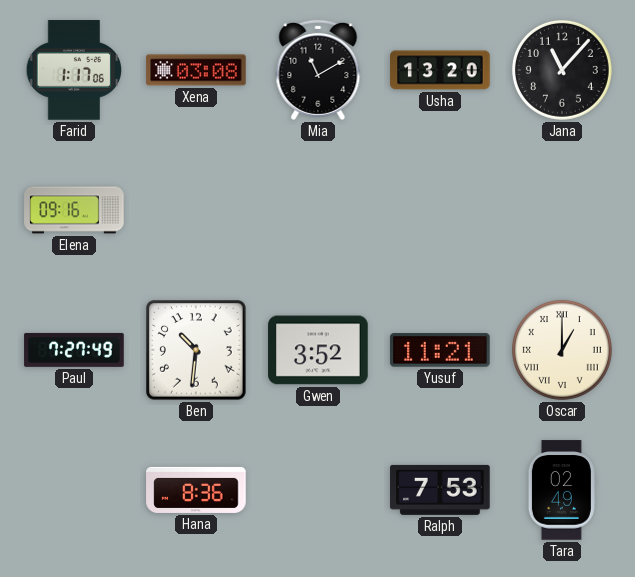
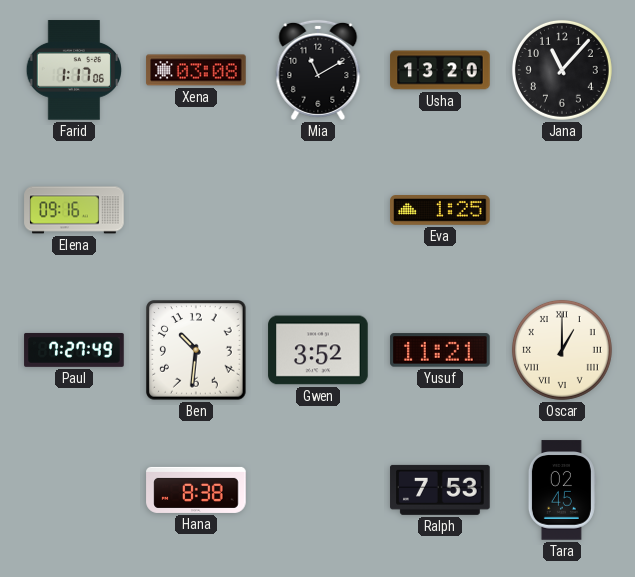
Eva: none -> 1:25
Hana: 8:36 -> 8:38
Tara: 02:49 -> 02:45
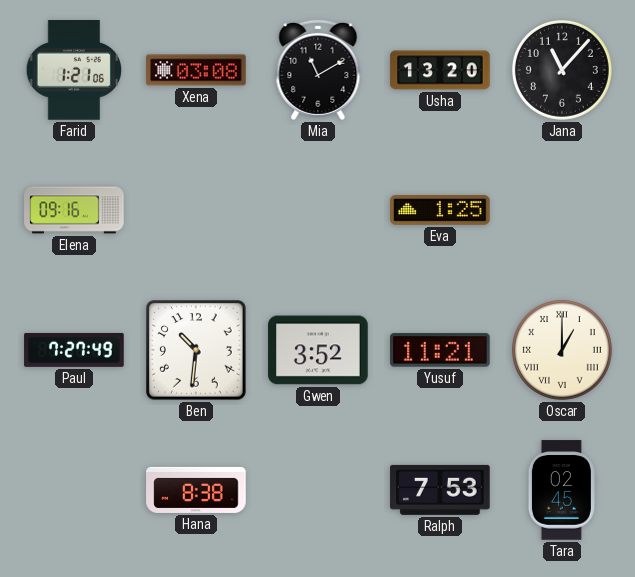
Farid: 1:17 -> 1:21
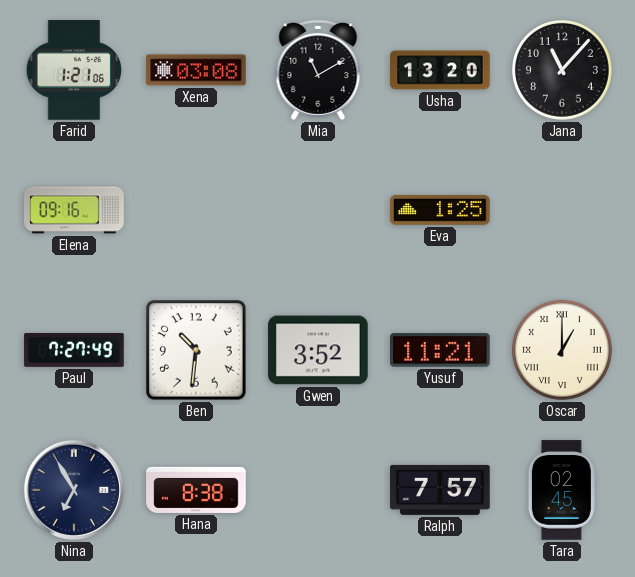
Nina: none -> 6:55
Ralph: 7:53 -> 7:57
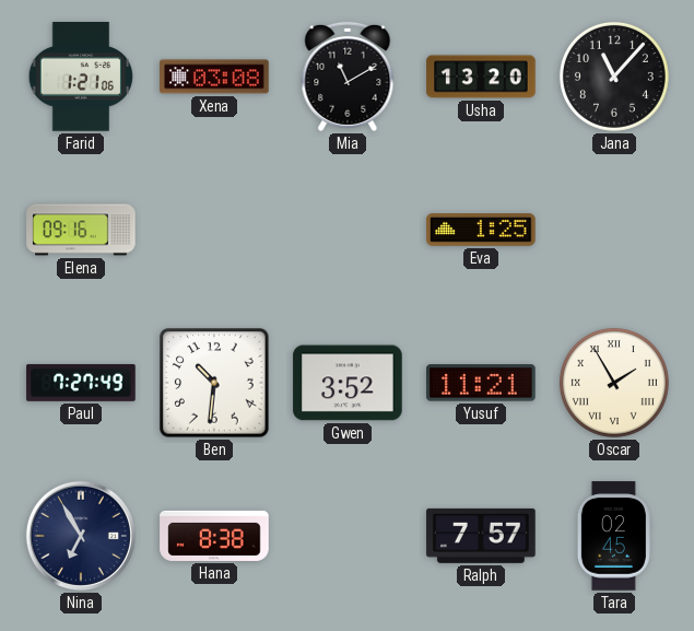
Oscar: 1:00 -> 1:55
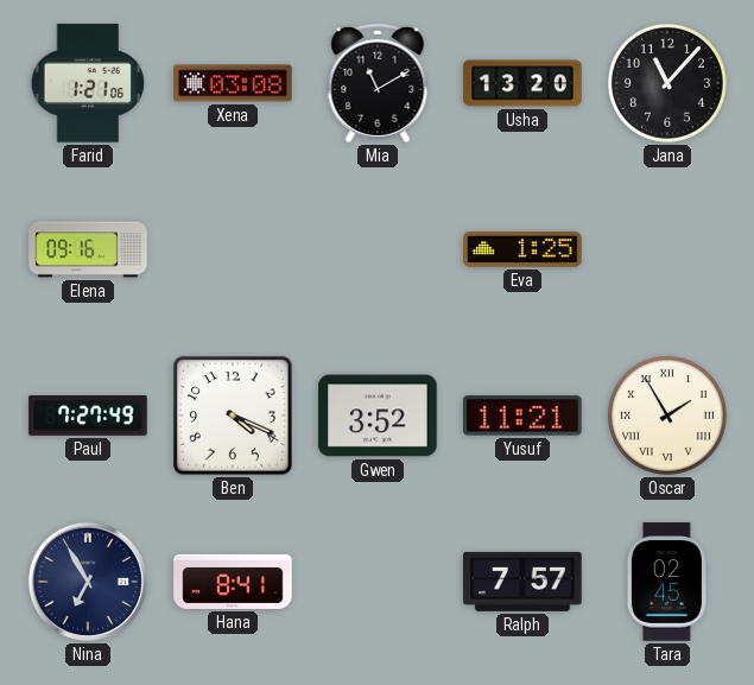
Ben: 10:31 -> 4:19
Hana: 8:38 -> 8:41
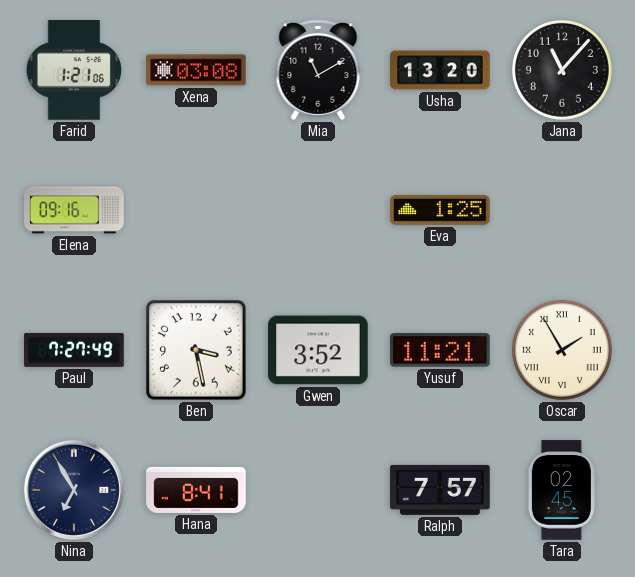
Ben: 4:19 -> 3:28
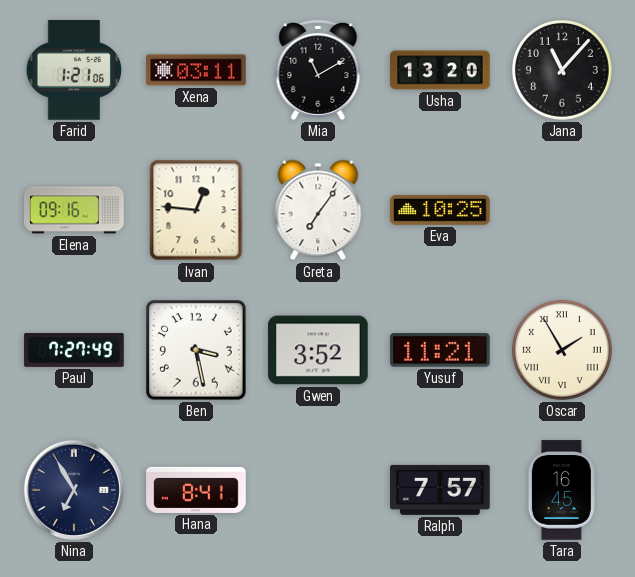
Xena: 03:08 -> 03:11
Ivan: none -> 12:46
Greta: none -> 7:06
Eva: 1:25 -> 10:25
Tara: 02:45 -> 16:45
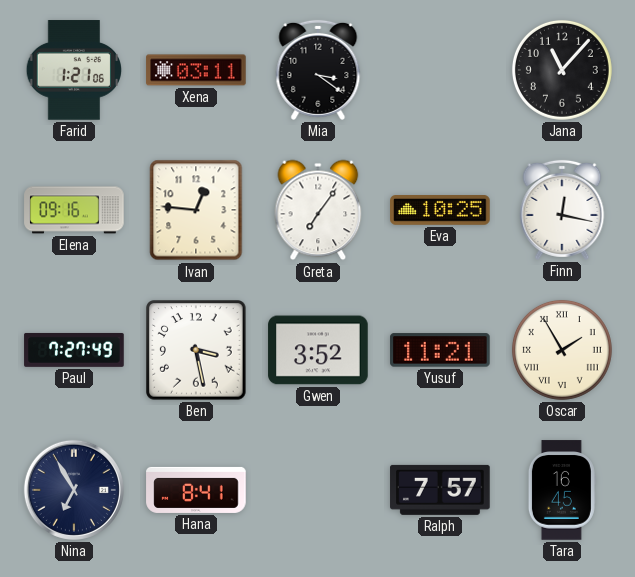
Mia: 11:10 -> 3:21
Usha: 13:20 -> none
Finn: none -> 12:17
